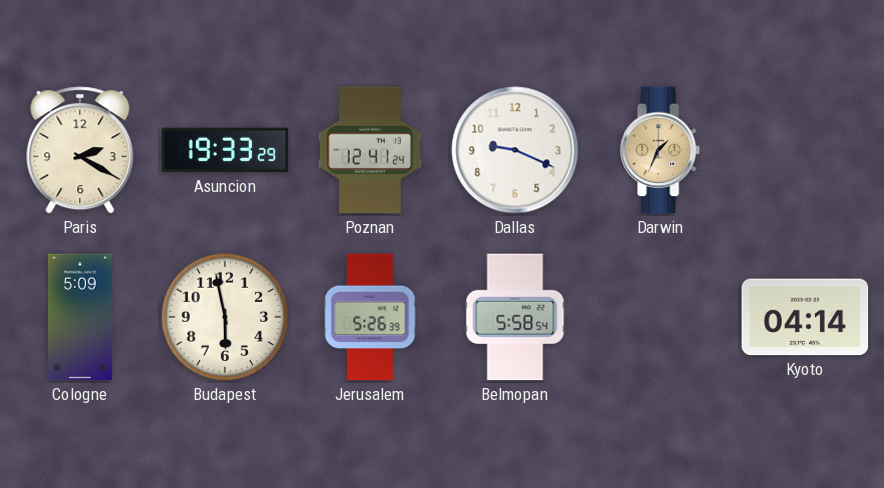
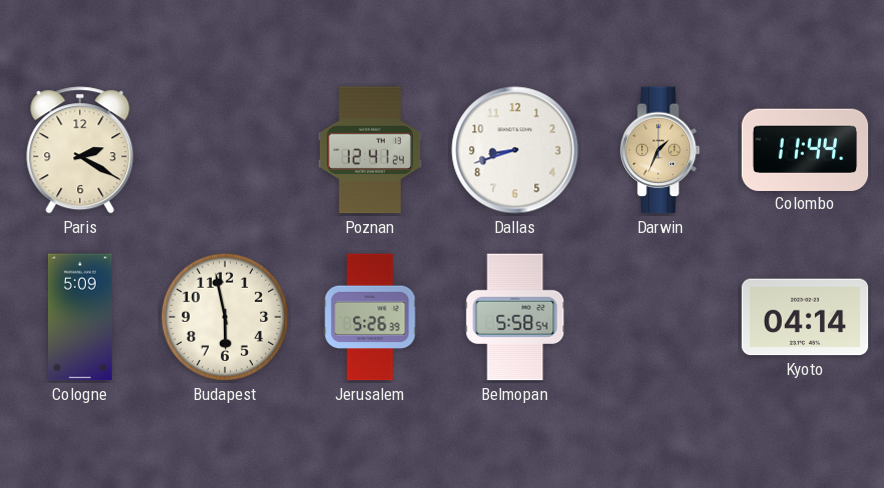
Asuncion: 19:33 -> none
Dallas: 9:19 -> 8:42
Colombo: none -> 11:44
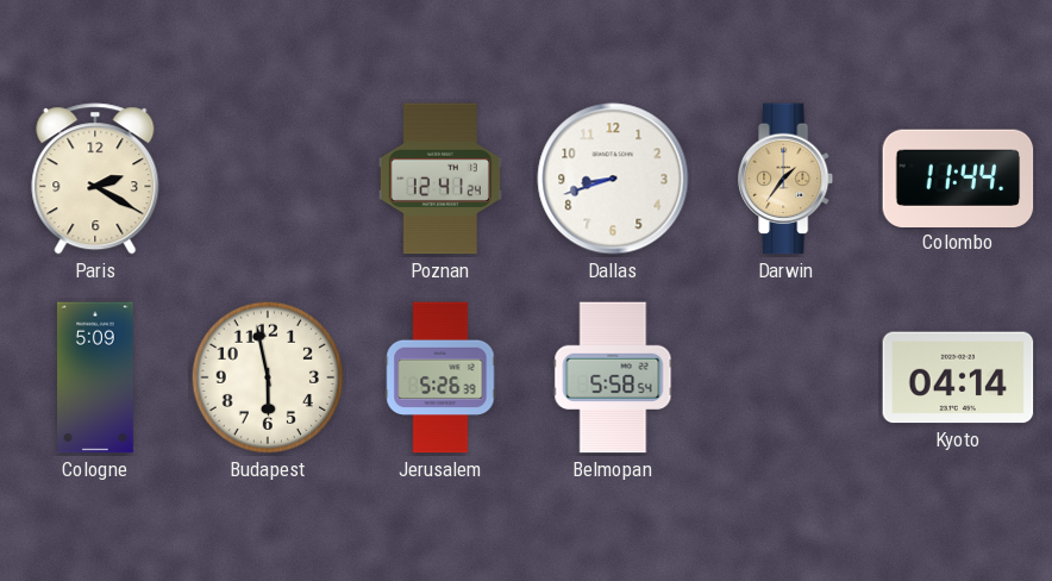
Darwin: 1:34 -> 1:36
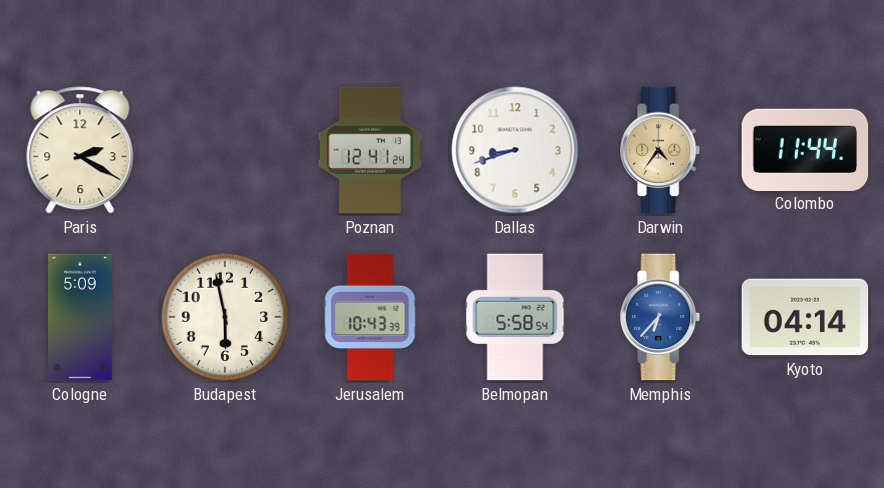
Darwin: 1:36 -> 4:36
Jerusalem: 5:26 -> 10:43
Memphis: none -> 6:37
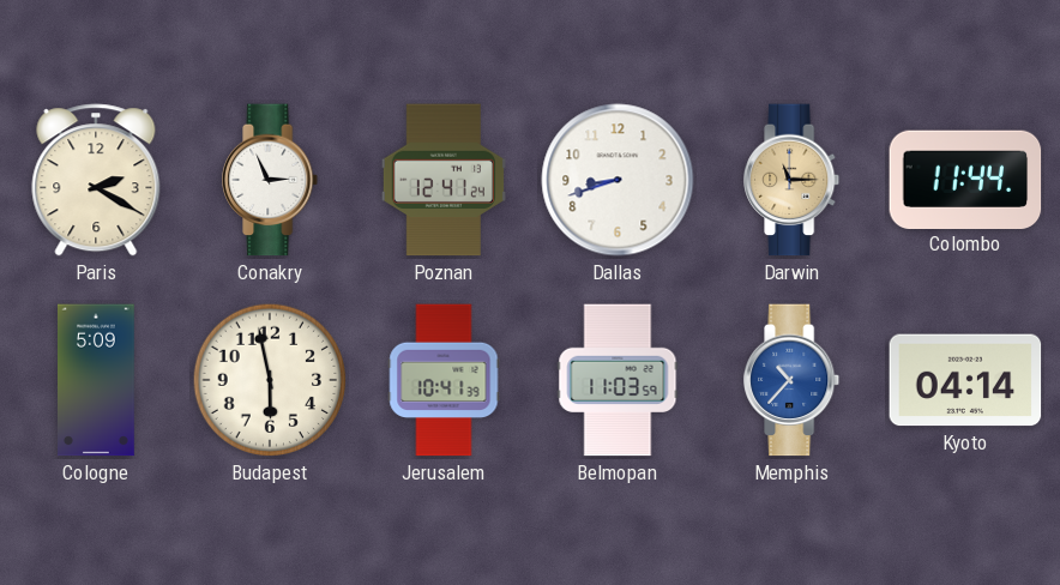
Conakry: none -> 2:56
Darwin: 4:36 -> 11:15
Jerusalem: 10:43 -> 10:41
Belmopan: 5:58 -> 11:03
Memphis: 6:37 -> 10:37
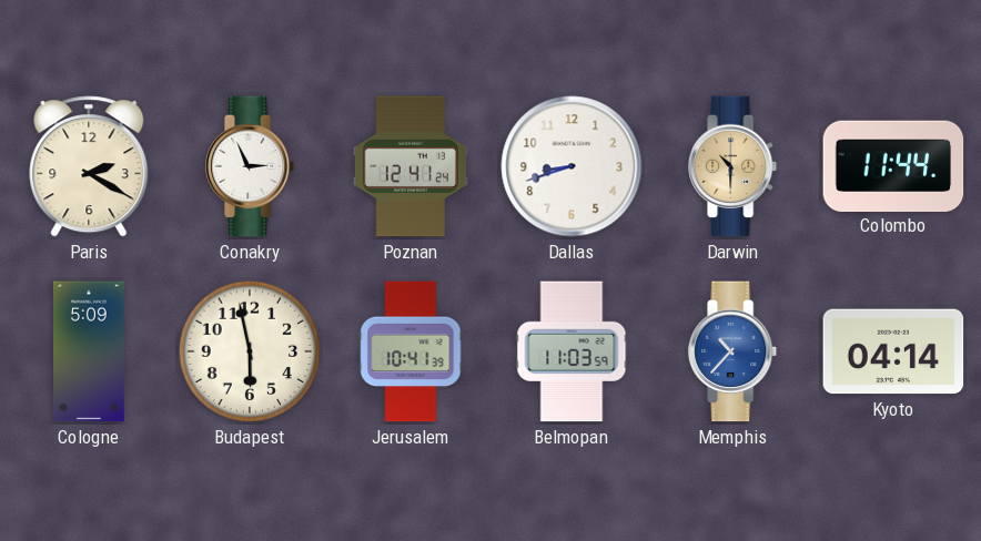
Darwin: 11:15 -> 10:30
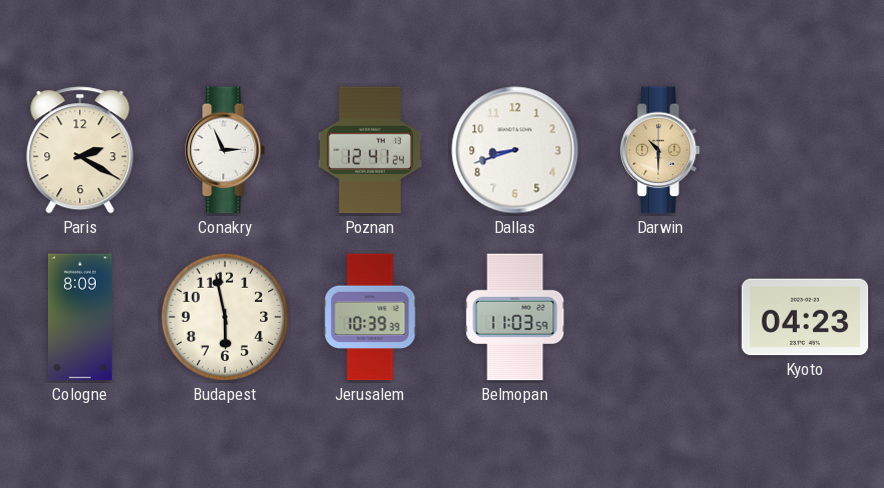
Colombo: 11:44 -> none
Cologne: 5:09 -> 8:09
Jerusalem: 10:41 -> 10:39
Memphis: 10:37 -> none
Kyoto: 04:14 -> 04:23
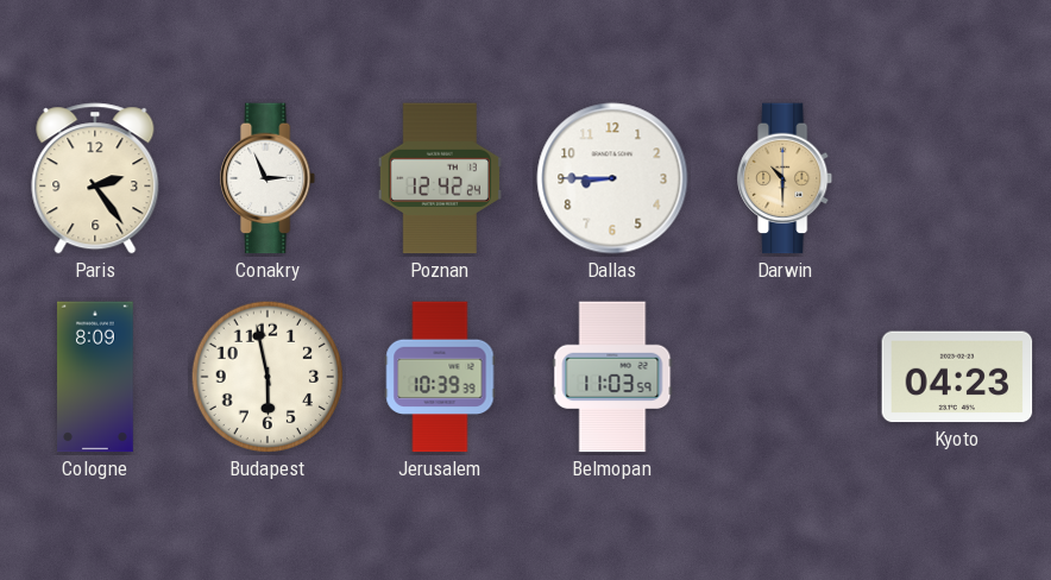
Paris: 2:20 -> 2:24
Poznan: 12:41 -> 12:42
Dallas: 8:42 -> 8:45
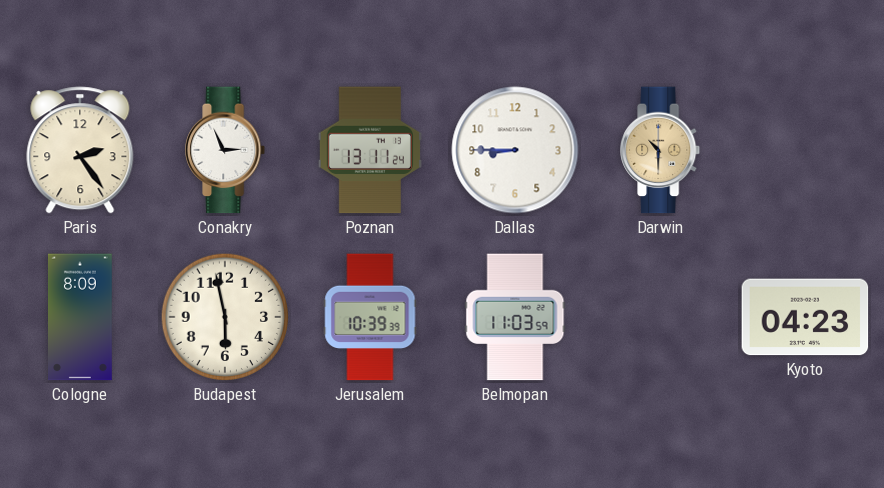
Poznan: 12:42 -> 13:11
